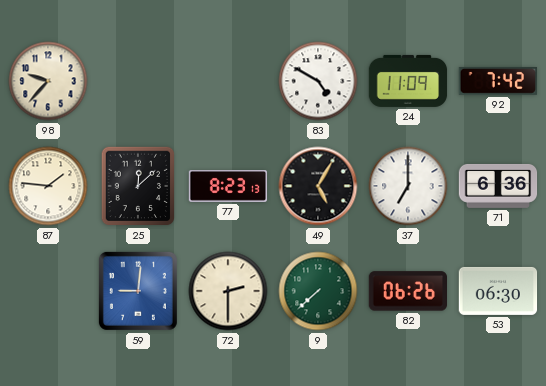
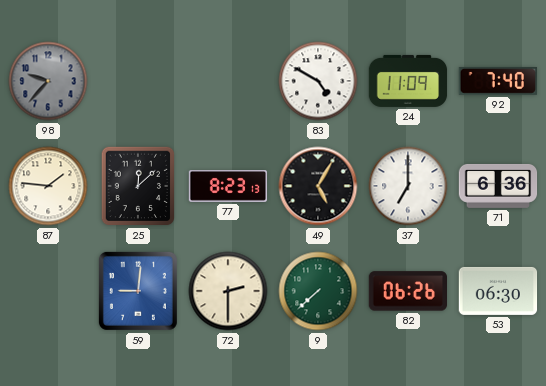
98 dial: cream -> grey
92: 7:42 -> 7:40
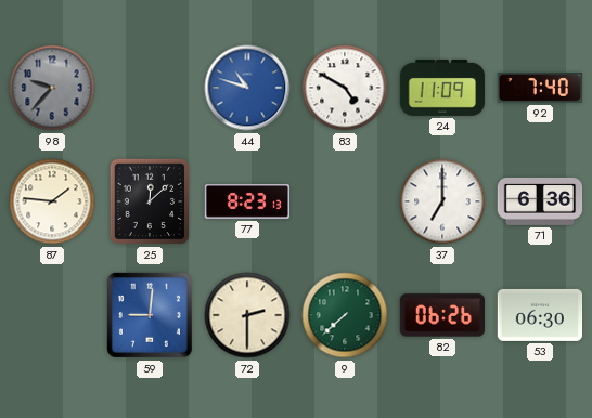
44: none -> 10:48
49: 5:05 -> none
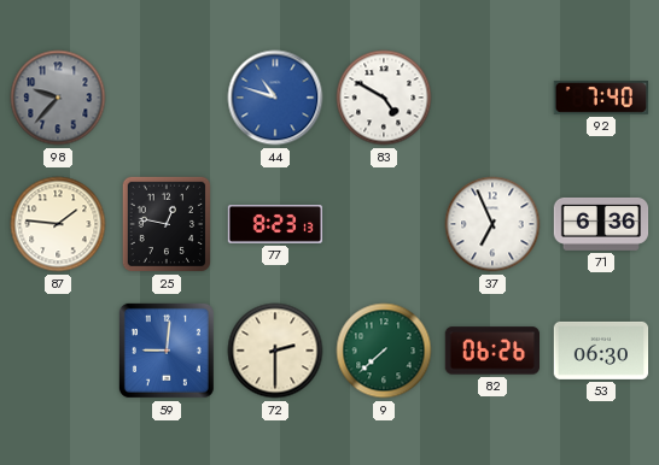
24: 11:09 -> none
25: 12:08 -> 12:47
37: 7:00 -> 6:56
